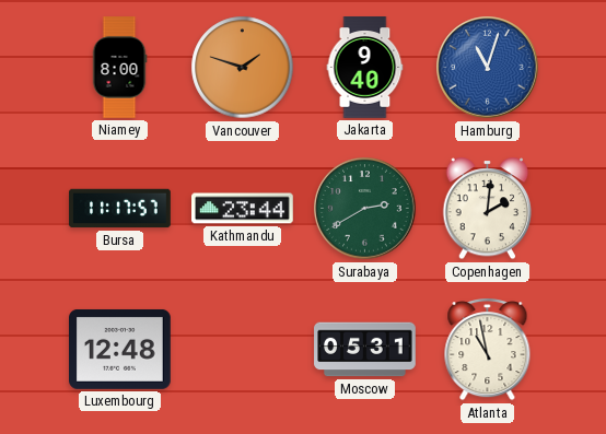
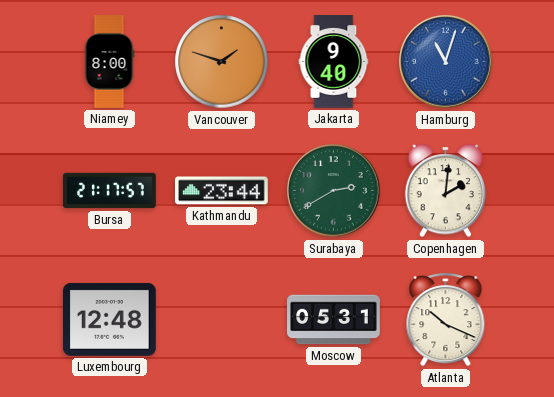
Bursa: 11:17 -> 21:17
Atlanta: 10:58 -> 10:19
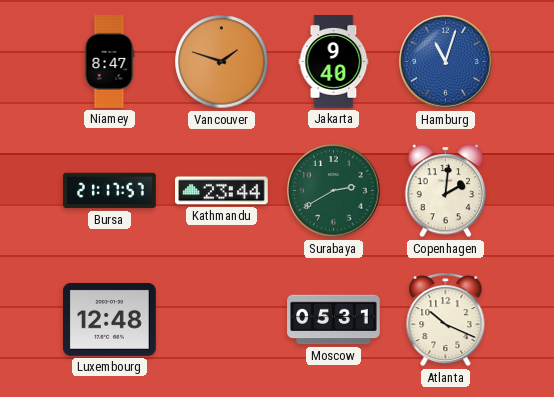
Niamey: 8:00 -> 8:47
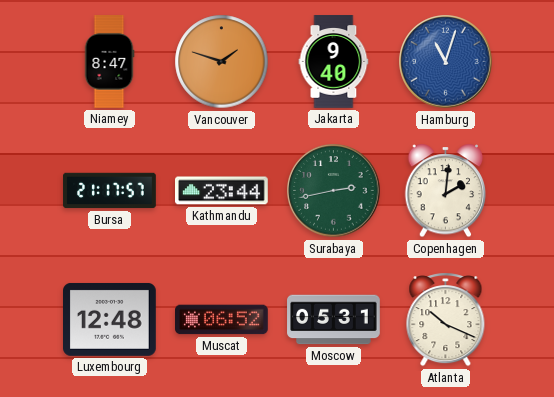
Surabaya: 2:40 -> 2:43
Muscat: none -> 06:52
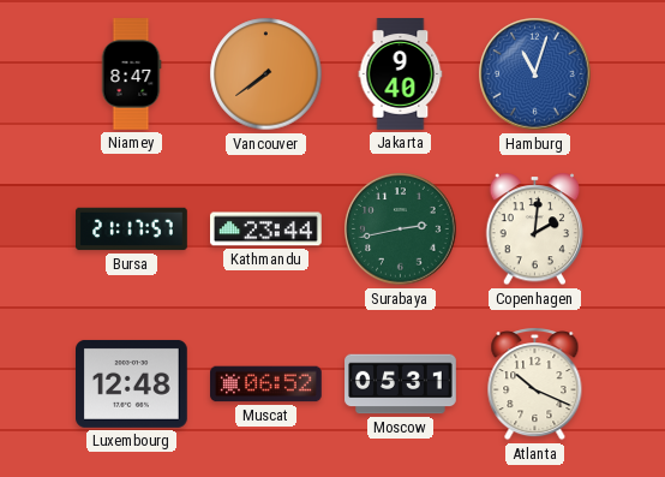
Vancouver: 1:48 -> 7:39
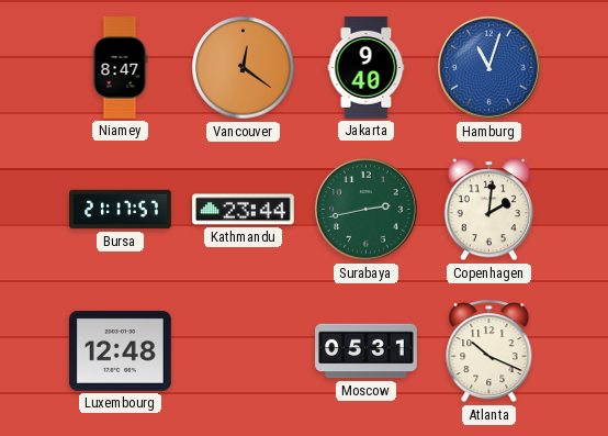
Vancouver: 7:39 -> 12:21
Muscat: 06:52 -> none
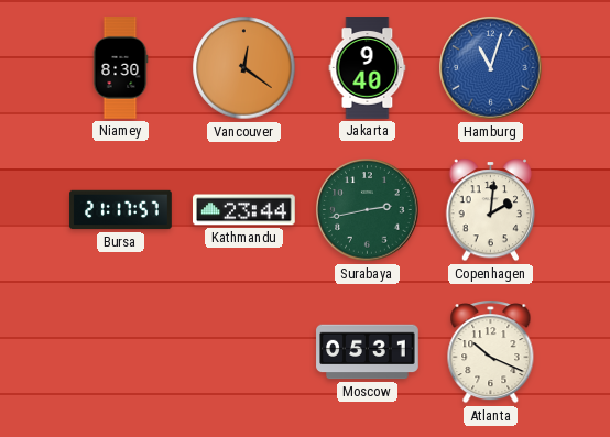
Niamey: 8:47 -> 8:30
Luxembourg: 12:48 -> none
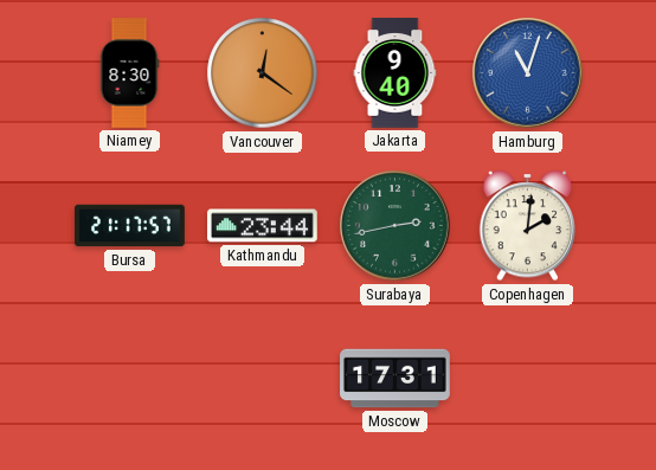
Moscow: 05:31 -> 17:31
Atlanta: 10:19 -> none
